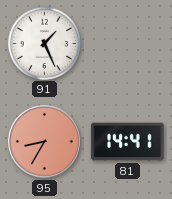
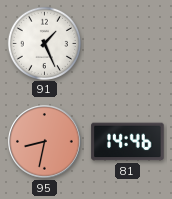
95: 8:35 -> 8:32
81: 14:41 -> 14:46
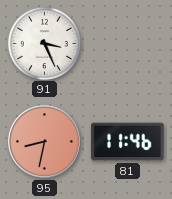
91: 1:26 -> 3:26
81: 14:46 -> 11:46
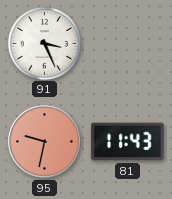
95: 8:32 -> 9:32
81: 11:46 -> 11:43
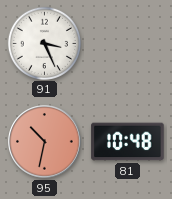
95: 9:32 -> 10:32
81: 11:43 -> 10:48
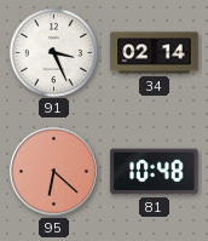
34: none -> 02:14
95: 10:32 -> 6:22
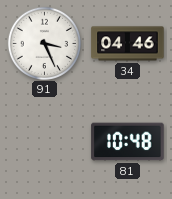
34: 02:14 -> 04:46
95: 6:22 -> none
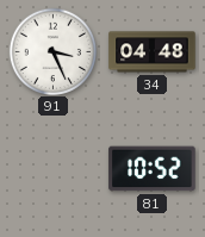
34: 04:46 -> 04:48
81: 10:48 -> 10:52
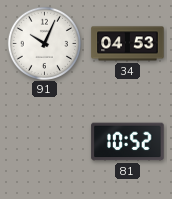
91: 3:26 -> 10:04
34: 04:48 -> 04:53
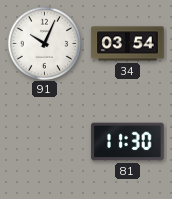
34: 04:53 -> 03:54
81: 10:52 -> 11:30
